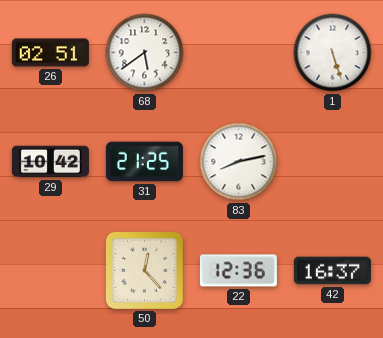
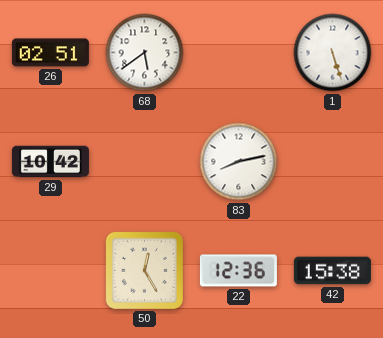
31: 21:25 -> none
50: 12:23 -> 12:25
42: 16:37 -> 15:38
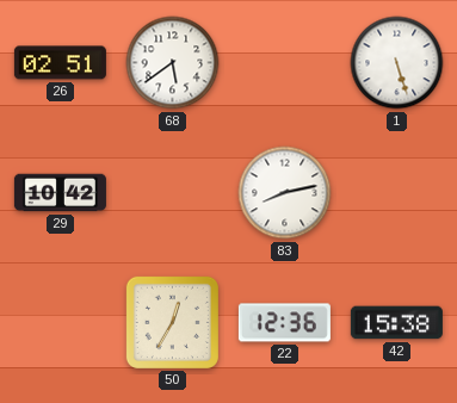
50: 12:25 -> 12:35
